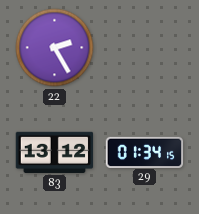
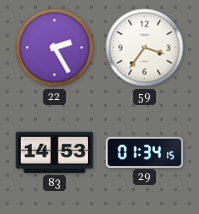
59: none -> 3:36
83: 13:12 -> 14:53
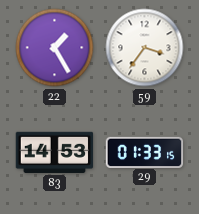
22: 2:25 -> 1:25
29: 01:34 -> 01:33
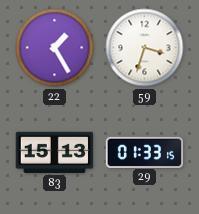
59: 3:36 -> 3:33
83: 14:53 -> 15:13
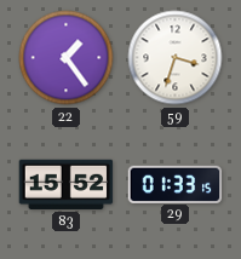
22: 1:25 -> 1:24
83: 15:13 -> 15:52
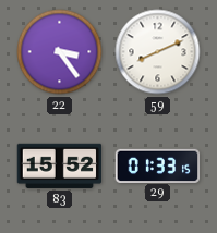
22: 1:24 -> 3:24
59: 3:33 -> 8:11
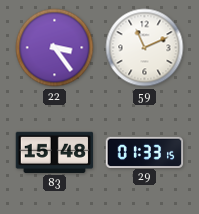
59: 8:11 -> 11:11
83: 15:52 -> 15:48
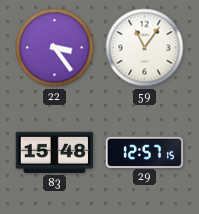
59: 11:11 -> 11:06
29: 01:33 -> 12:57
